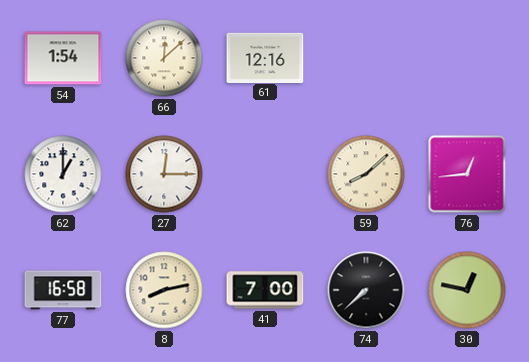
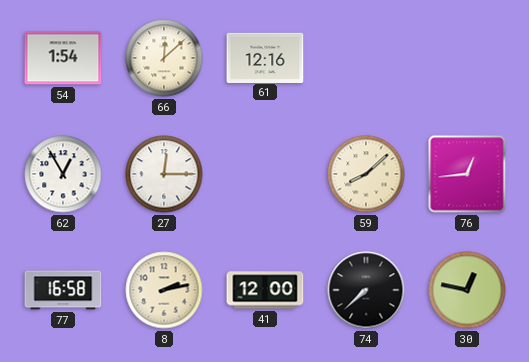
62: 1:00 -> 12:55
8: 8:13 -> 2:13
41: 7:00 -> 12:00
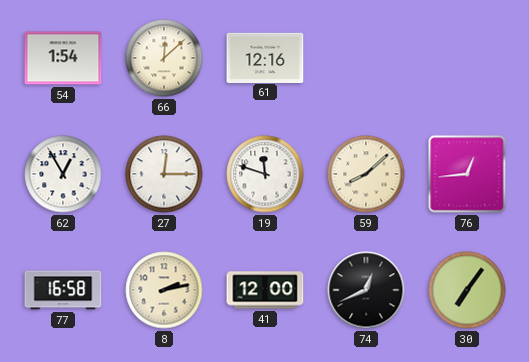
19: none -> 11:48
74: 7:38 -> 12:41
30: 12:47 -> 7:06
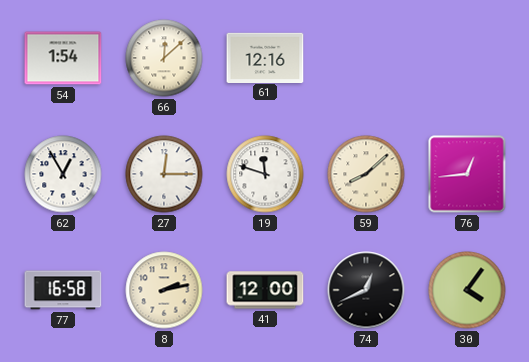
30: 7:06 -> 4:06
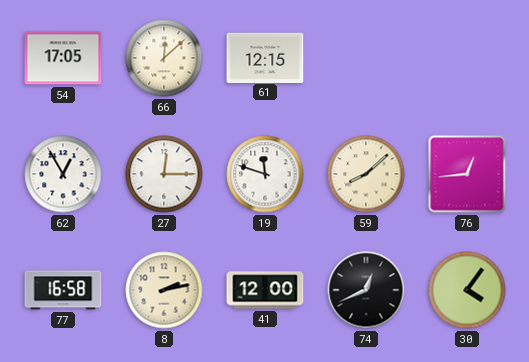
54: 1:54 -> 17:05
61: 12:16 -> 12:15
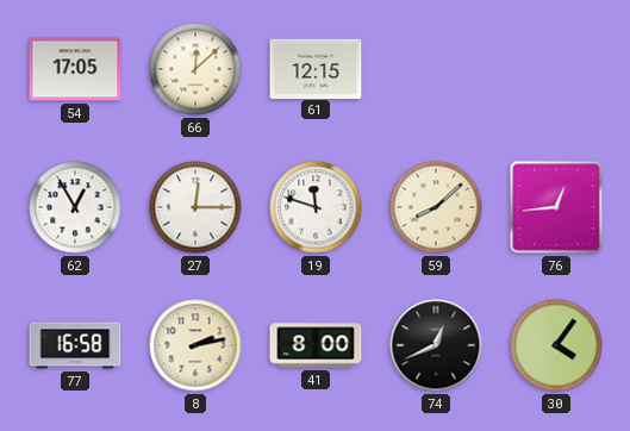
41: 12:00 -> 8:00
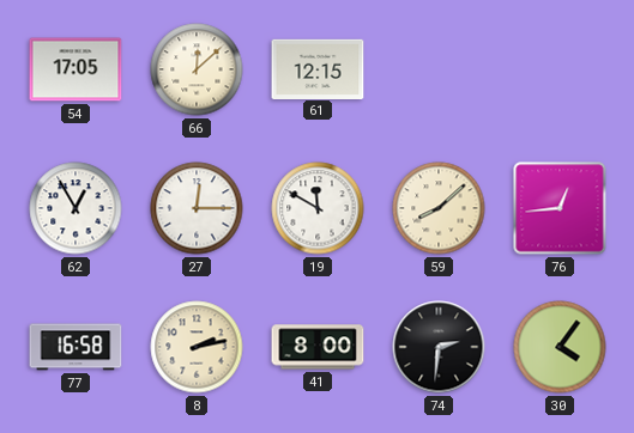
19: 11:48 -> 11:50
74: 12:41 -> 2:31
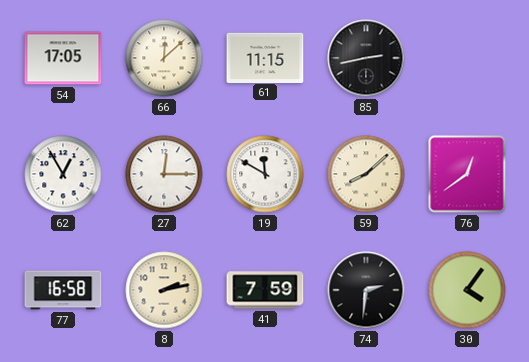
61: 12:15 -> 11:15
85: none -> 2:43
76: 12:44 -> 12:39
41: 8:00 -> 7:59
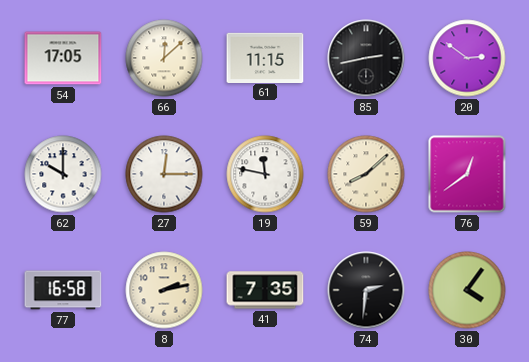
20: none -> 2:51
62: 12:55 -> 10:00
19: 11:50 -> 11:47
41: 7:59 -> 7:35
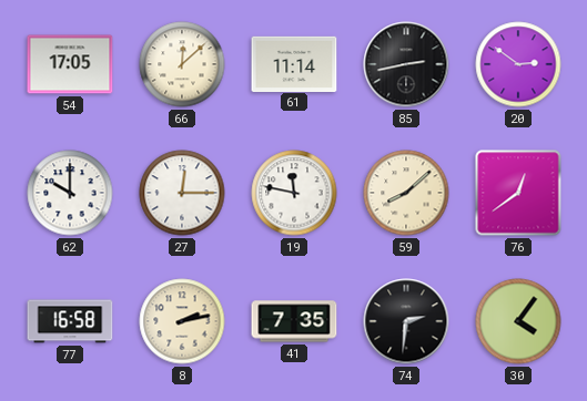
61: 11:15 -> 11:14
